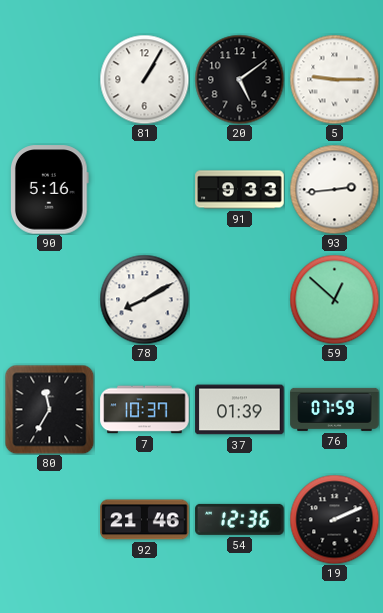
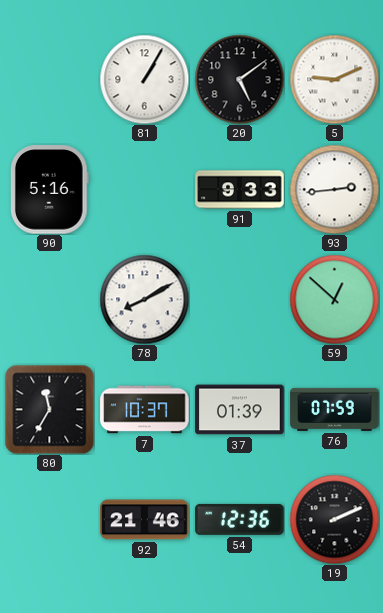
5: 9:15 -> 9:11
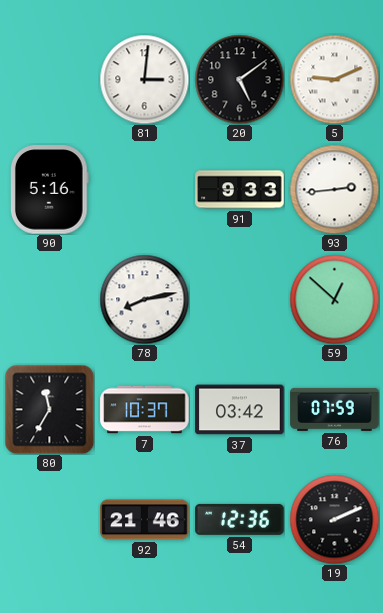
81: 1:05 -> 3:01
78: 8:10 -> 8:13
37: 01:39 -> 03:42
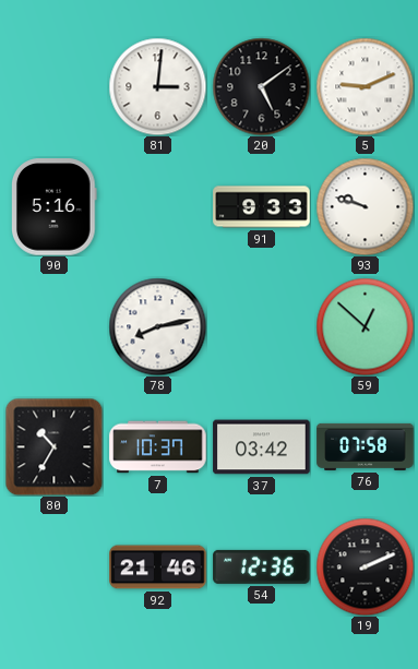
93: 2:44 -> 9:48
80: 11:35 -> 10:35
76: 07:59 -> 07:58
